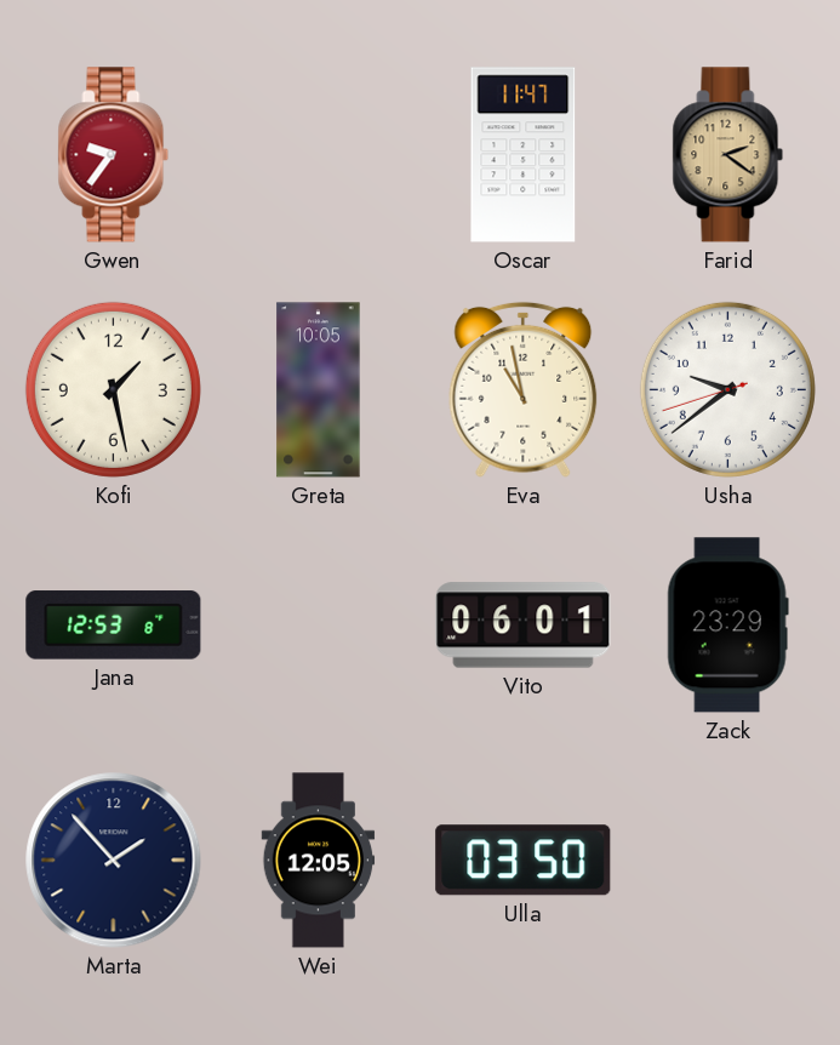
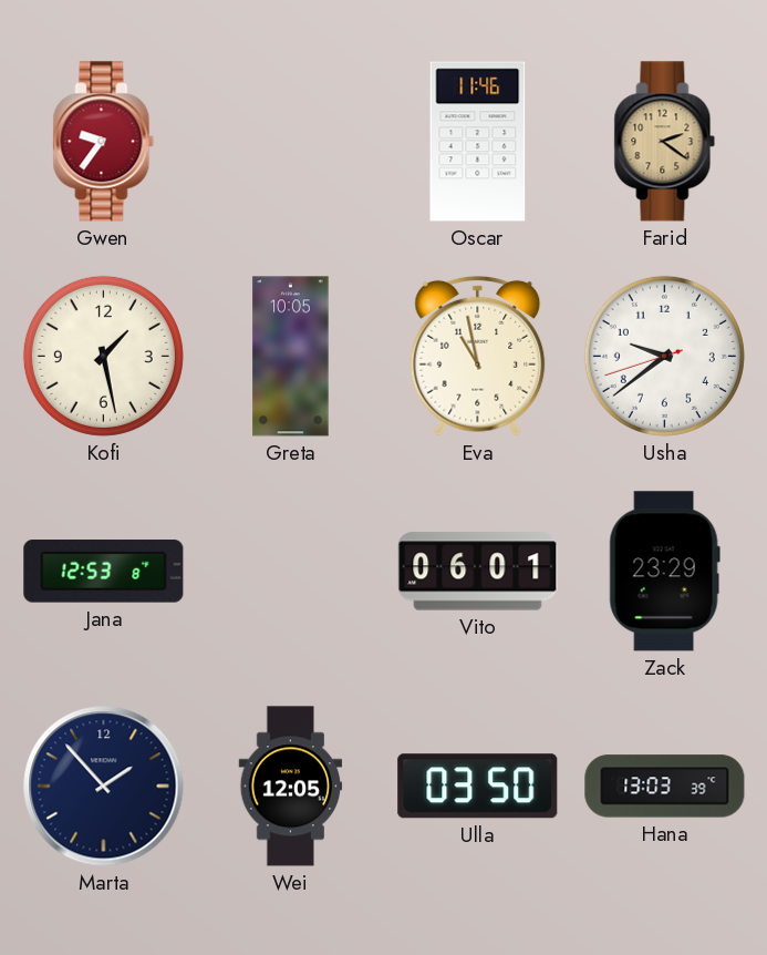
Oscar: 11:47 -> 11:46
Hana: none -> 13:03
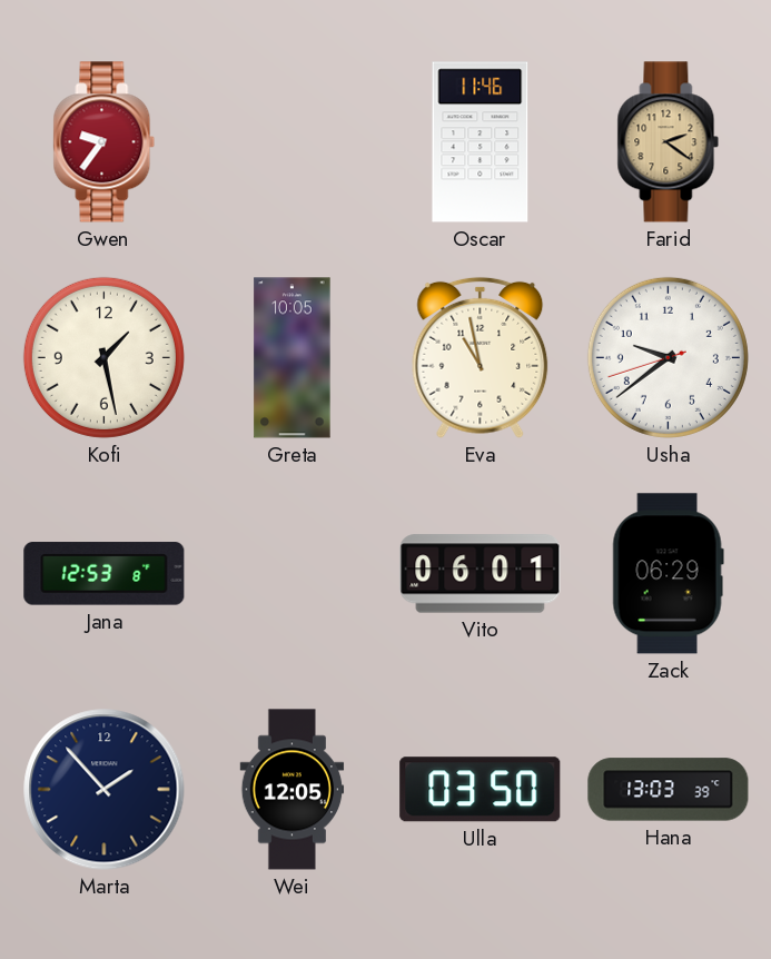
Zack: 23:29 -> 06:29
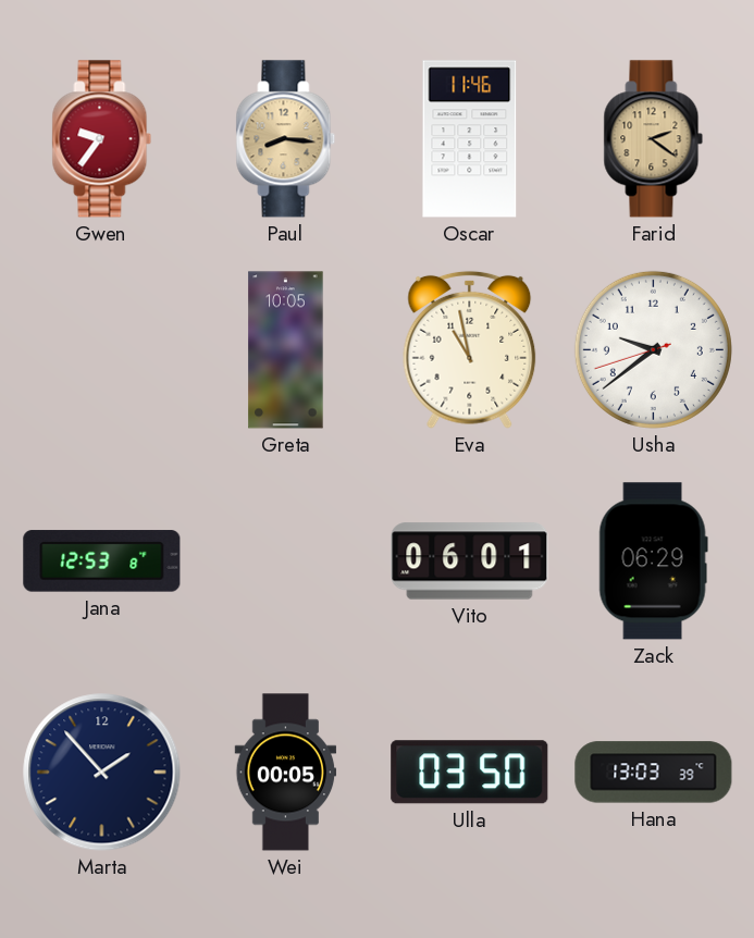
Paul: none -> 8:16
Kofi: 1:28 -> none
Wei: 12:05 -> 00:05
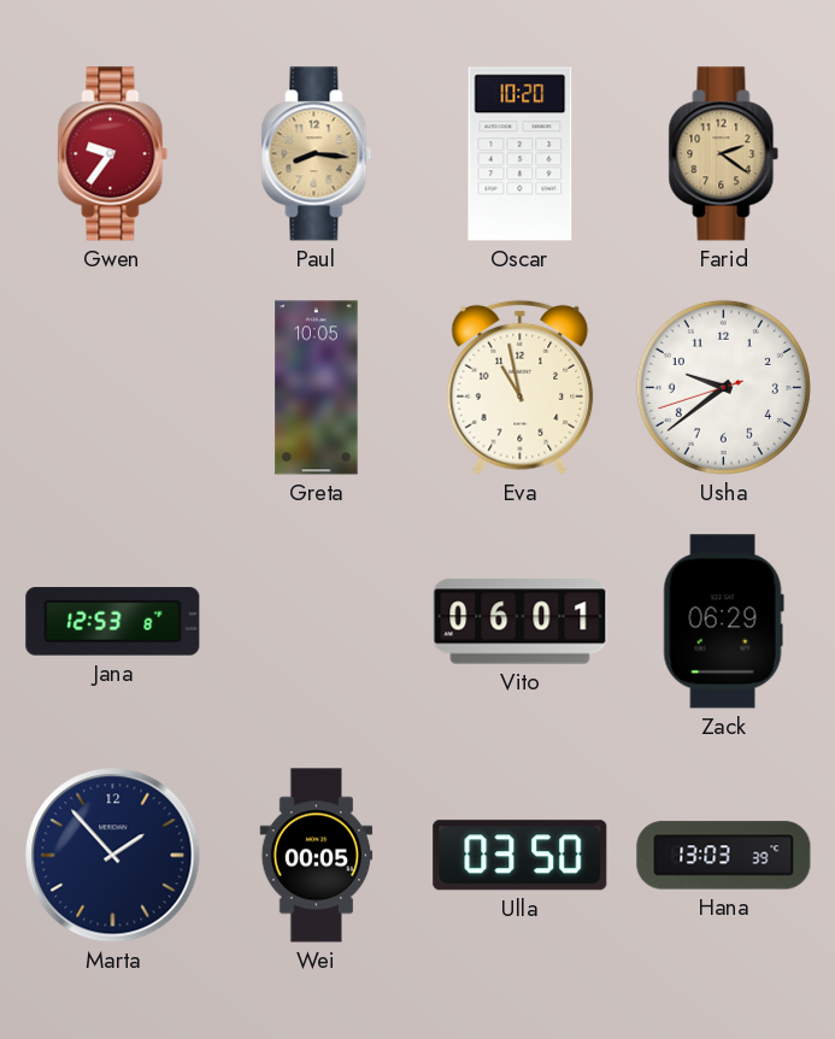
Oscar: 11:46 -> 10:20
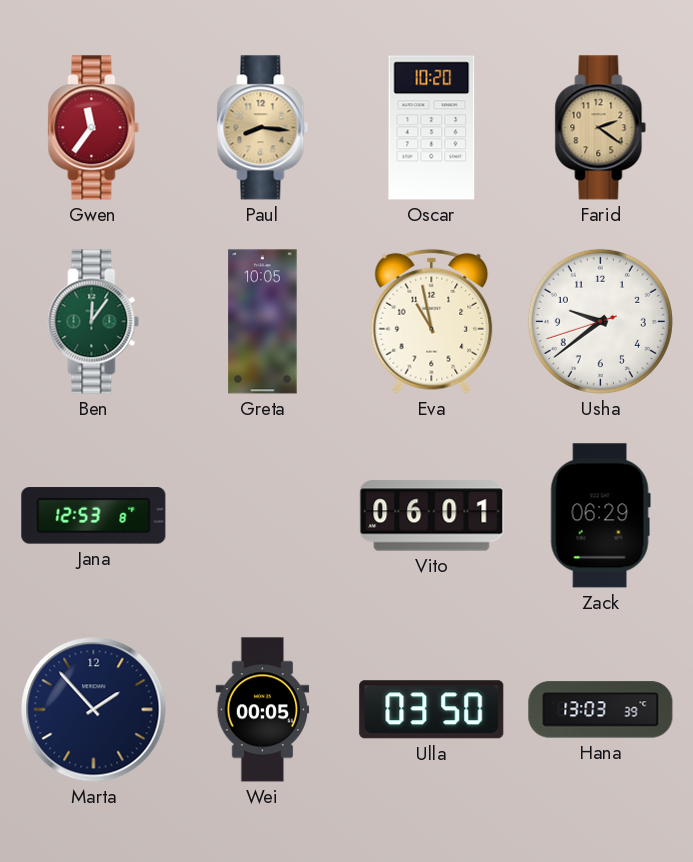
Gwen: 9:36 -> 11:36
Ben: none -> 12:06
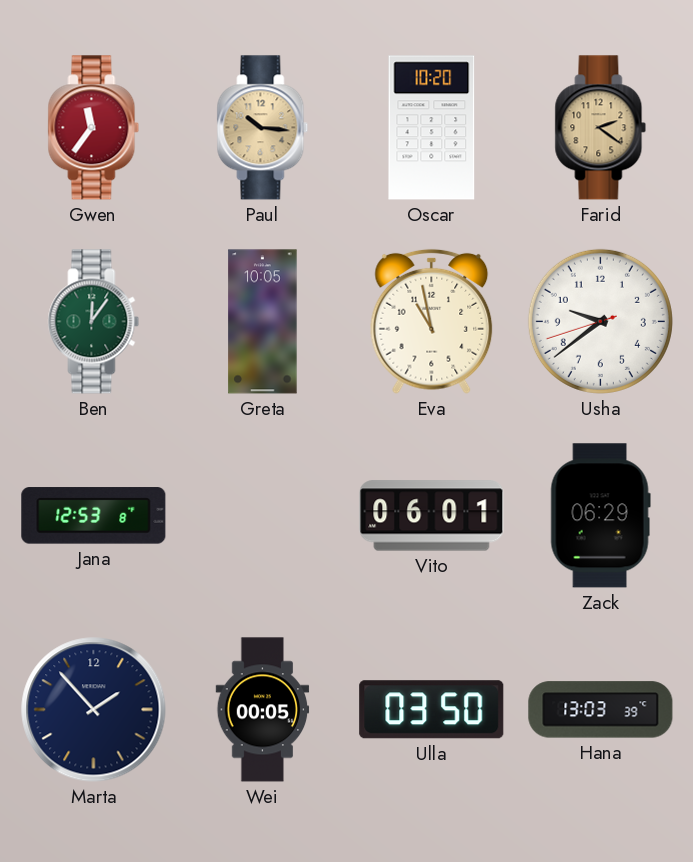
Paul: 8:16 -> 10:16
